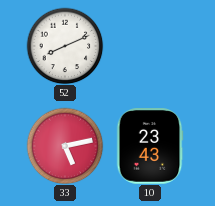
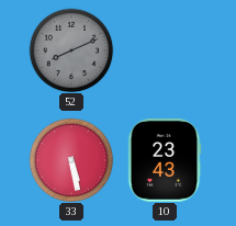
52 dial: white -> grey
33: 5:13 -> 5:28
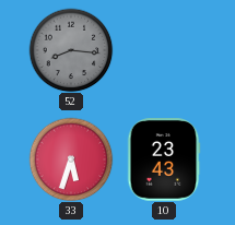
52: 8:11 -> 8:16
33: 5:28 -> 5:33
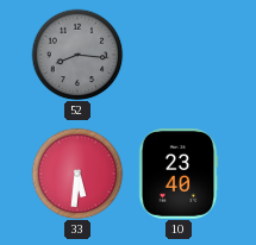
33: 5:33 -> 5:31
10: 23:43 -> 23:40
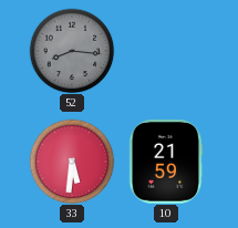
10: 23:40 -> 21:59
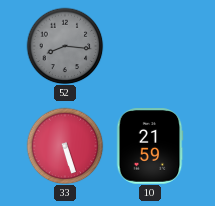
33: 5:31 -> 5:27
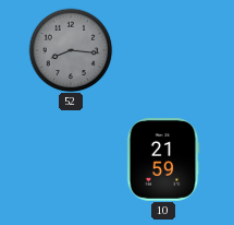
33: 5:27 -> none
